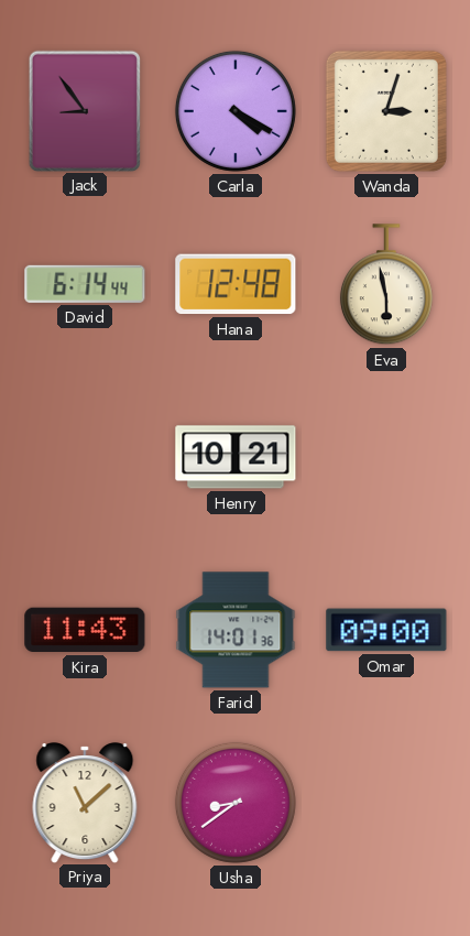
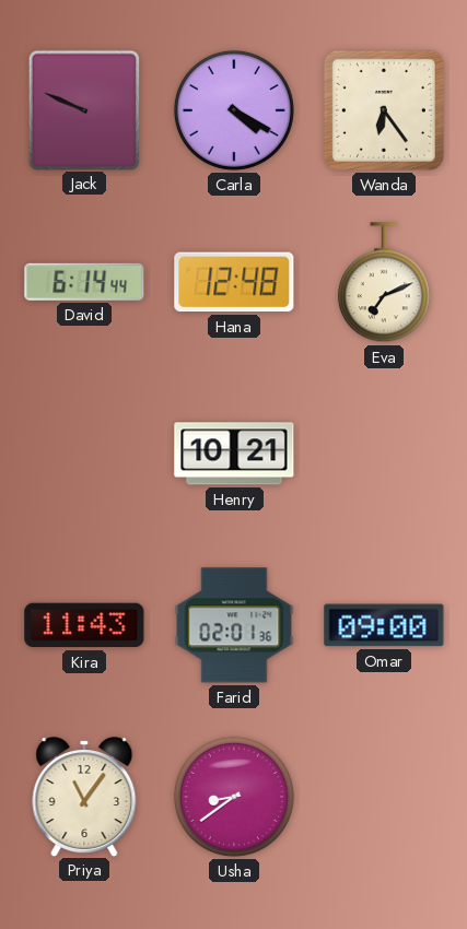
Jack: 8:54 -> 9:49
Wanda: 3:03 -> 6:24
Eva: 5:58 -> 7:11
Farid: 14:01 -> 02:01
Priya: 11:08 -> 11:06
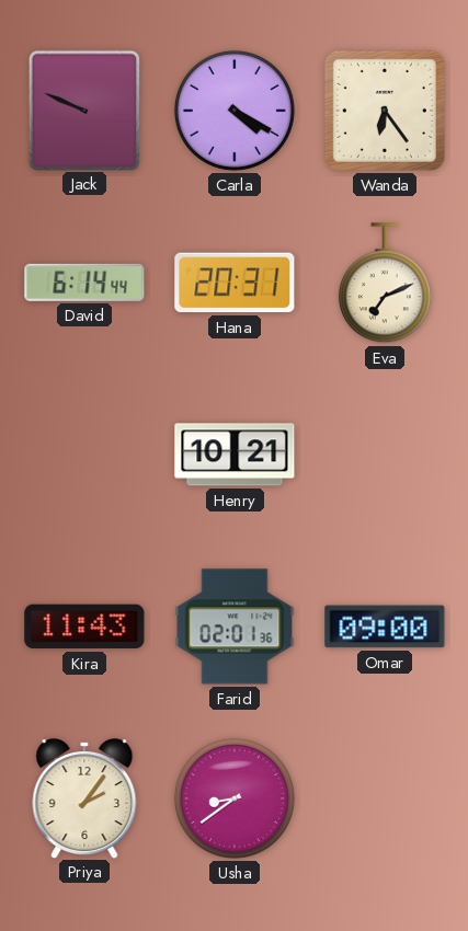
Hana: 12:48 -> 20:31
Priya: 11:06 -> 2:06
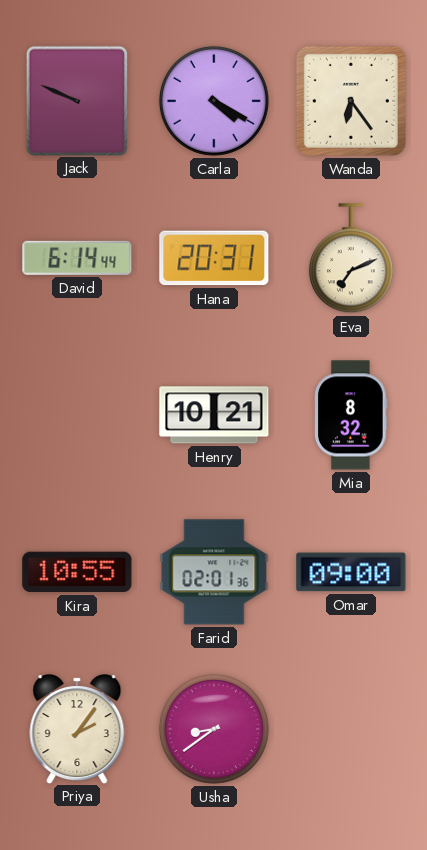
Mia: none -> 8:32
Kira: 11:43 -> 10:55
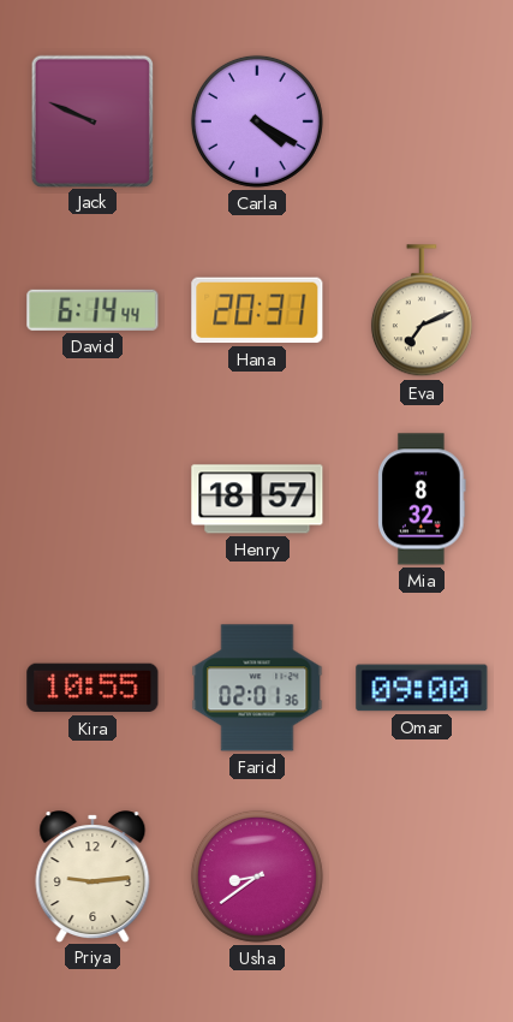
Wanda: 6:24 -> none
Henry: 10:21 -> 18:57
Priya: 2:06 -> 9:14
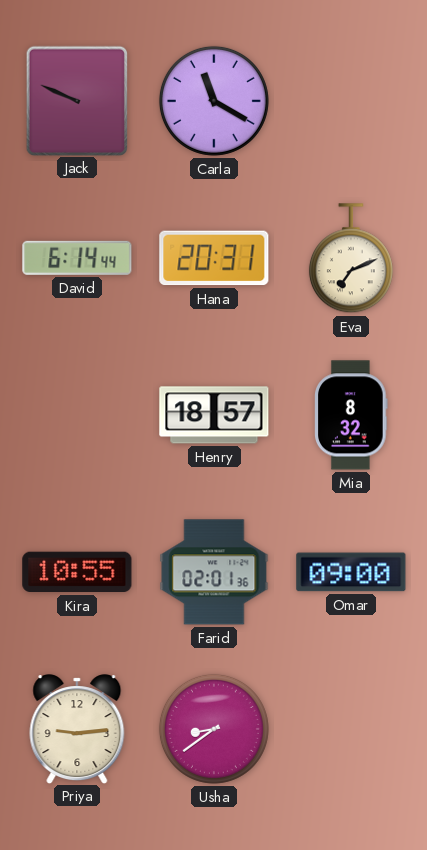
Carla: 4:20 -> 11:20
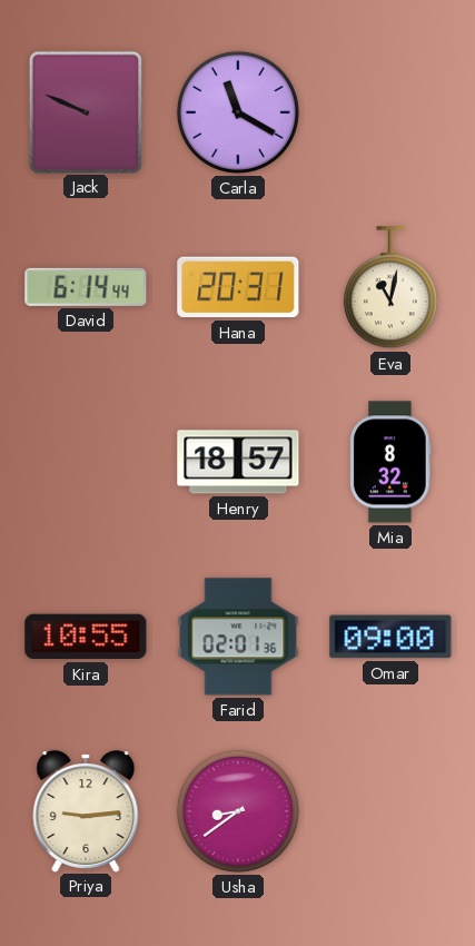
Eva: 7:11 -> 11:02
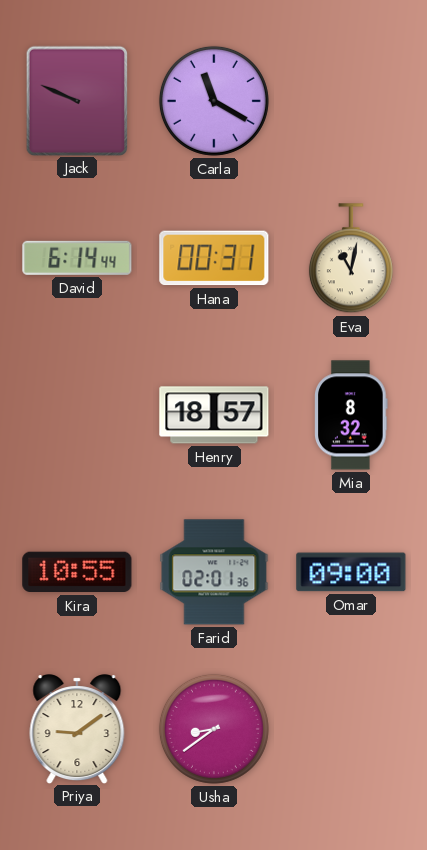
Hana: 20:31 -> 00:31
Priya: 9:14 -> 9:09
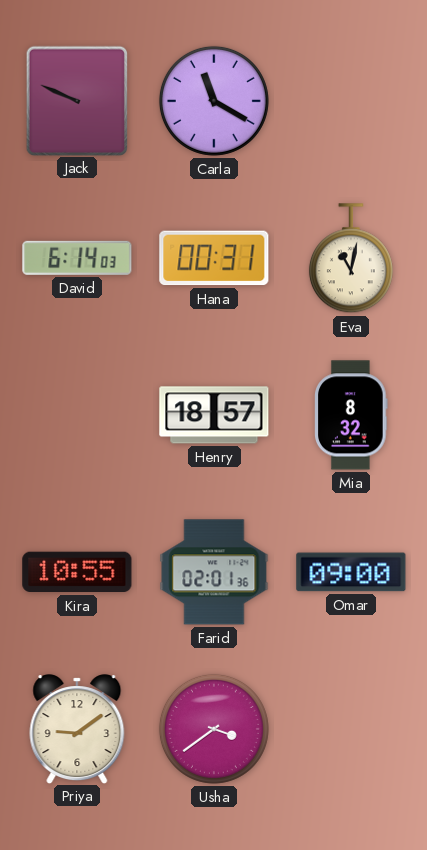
David: 6:14:44 -> 6:14:03
Usha: 8:39 -> 3:39
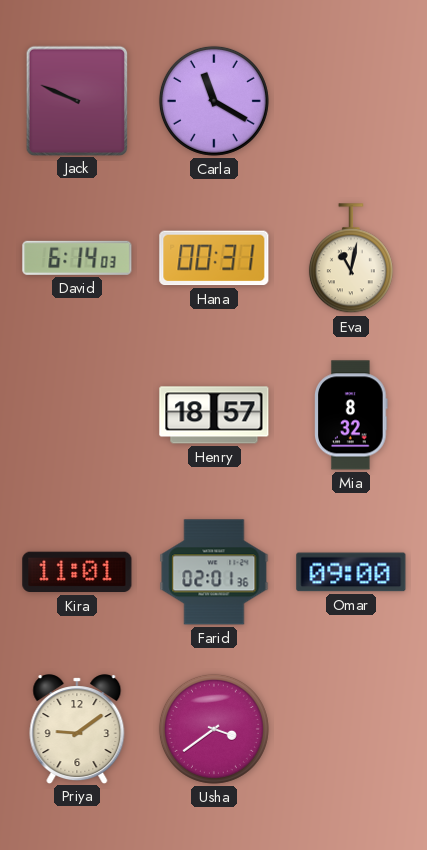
Kira: 10:55 -> 11:01
